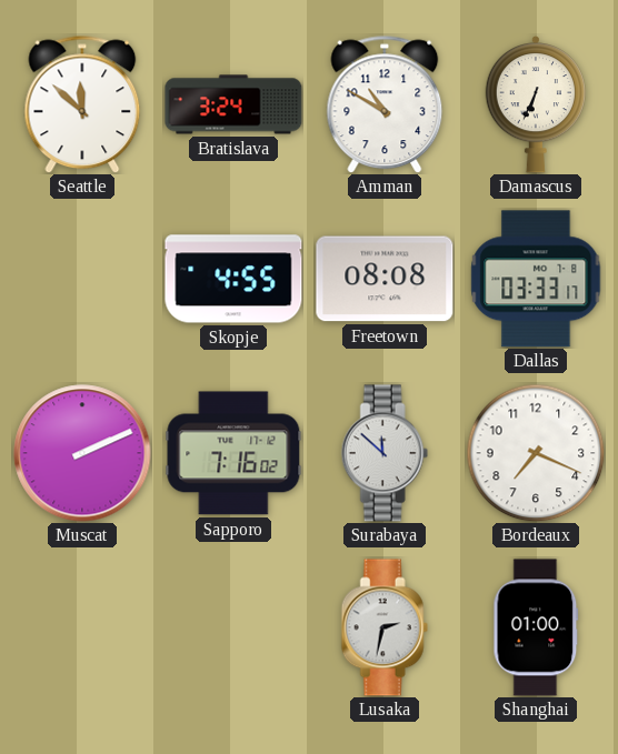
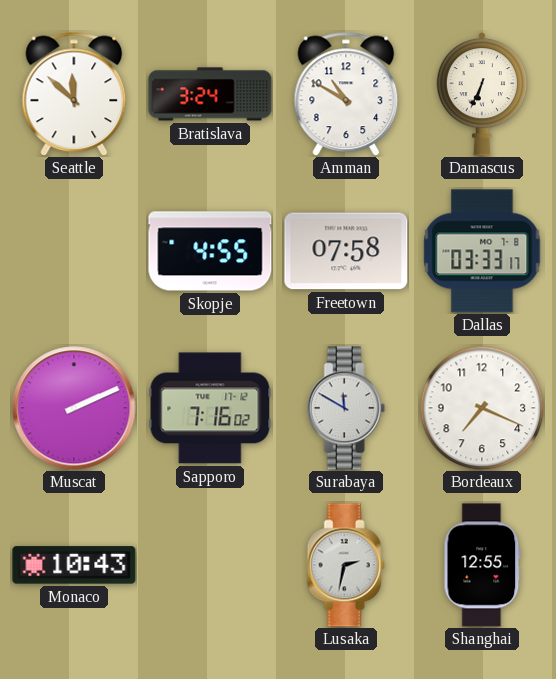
Freetown: 08:08 -> 07:58
Surabaya: 11:52 -> 11:50
Monaco: none -> 10:43
Shanghai: 01:00 -> 12:55
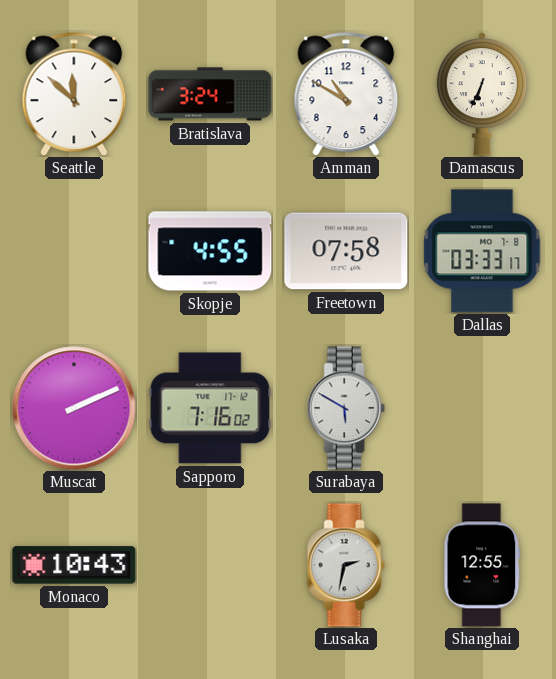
Surabaya: 11:50 -> 5:50
Bordeaux: 7:19 -> none
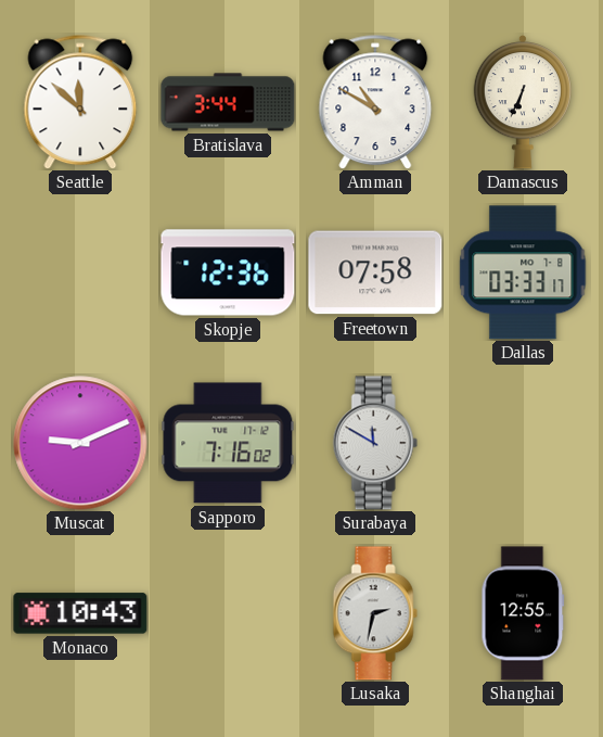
Bratislava: 3:24 -> 3:44
Skopje: 4:55 -> 12:36
Muscat: 2:11 -> 9:11
Surabaya: 5:50 -> 11:50
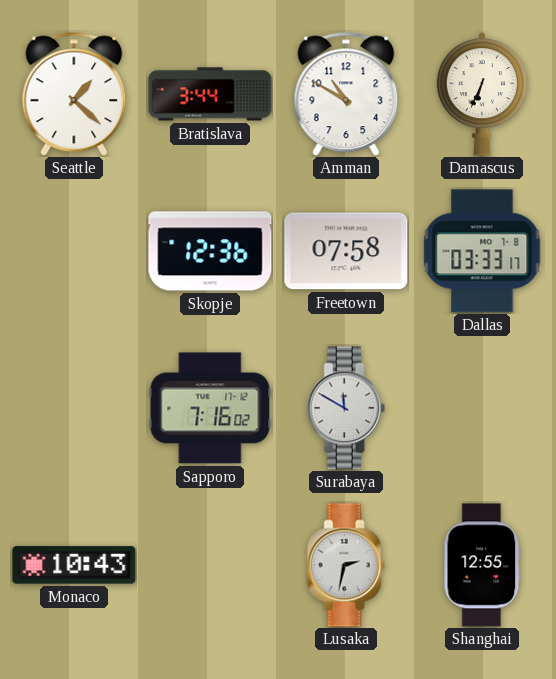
Seattle: 11:52 -> 1:22
Muscat: 9:11 -> none
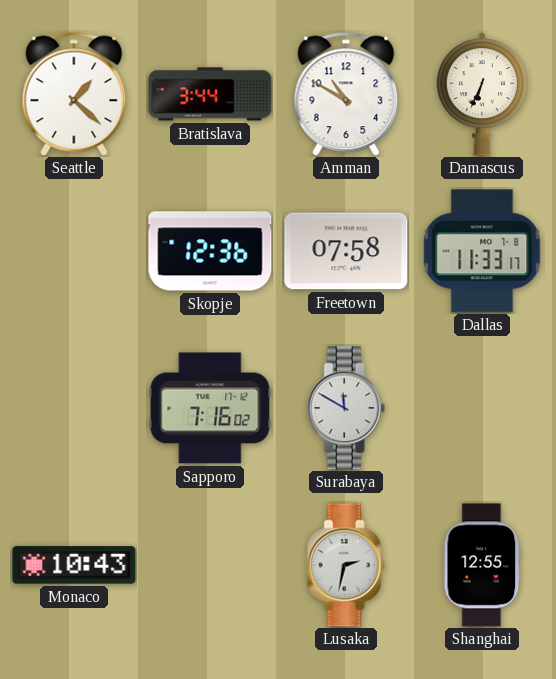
Dallas: 03:33 -> 11:33
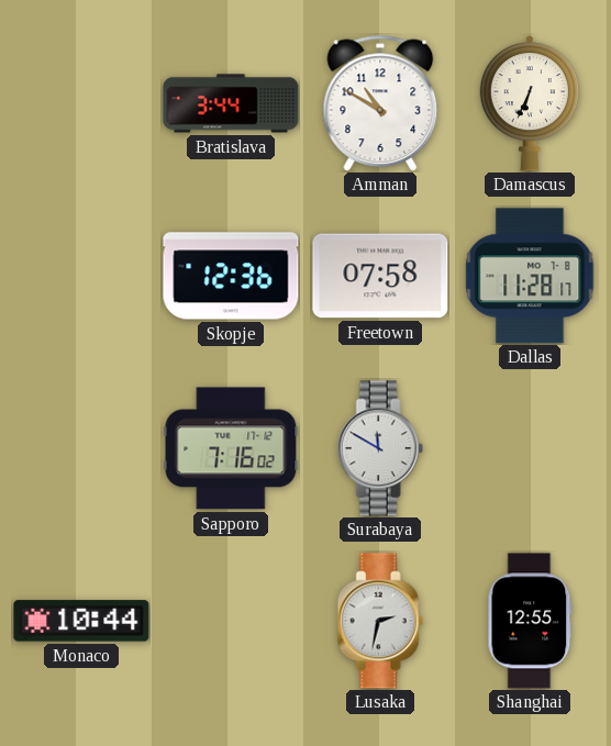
Seattle: 1:22 -> none
Dallas: 11:33 -> 11:28
Monaco: 10:43 -> 10:44
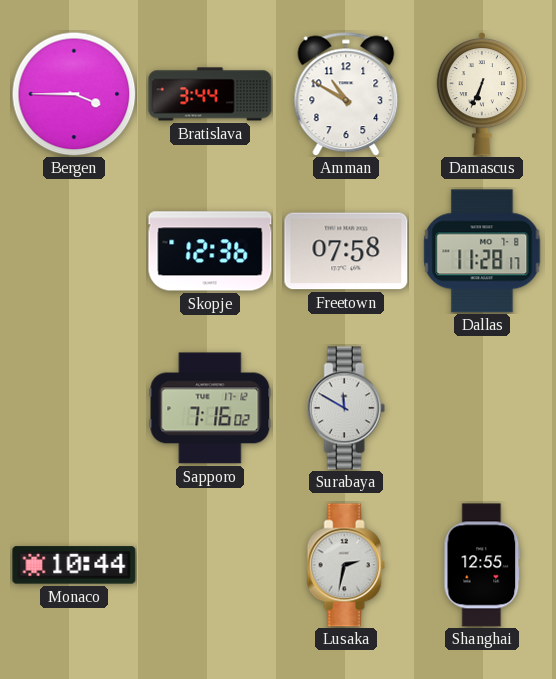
Bergen: none -> 3:45
